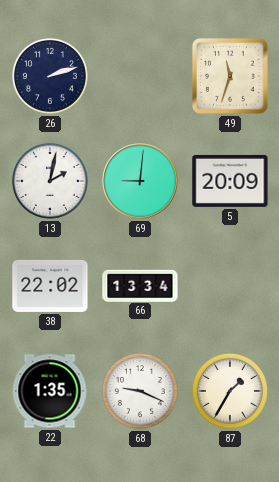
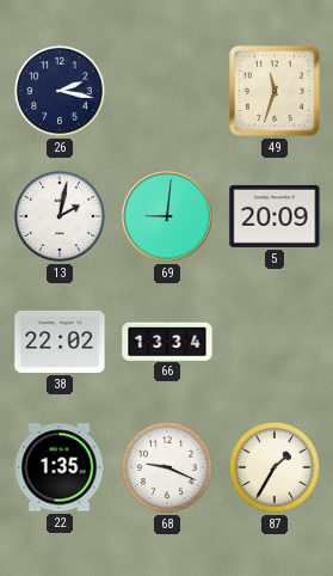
26: 2:12 -> 2:17
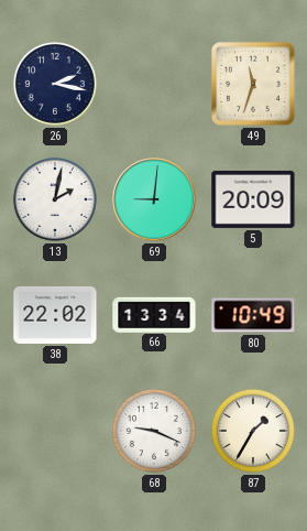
80: none -> 10:49
22: 1:35 -> none
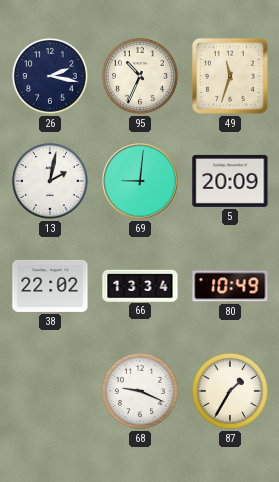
95: none -> 10:34
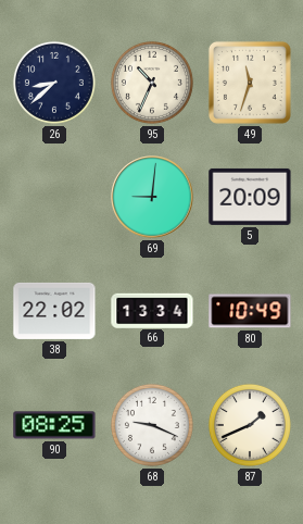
26: 2:17 -> 8:38
13: 2:02 -> none
90: none -> 08:25
87: 1:35 -> 1:41
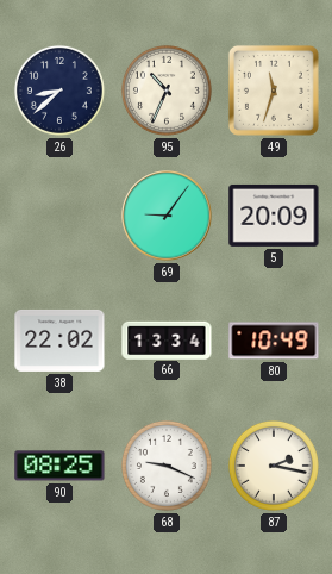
69: 9:01 -> 9:06
87: 1:41 -> 2:17
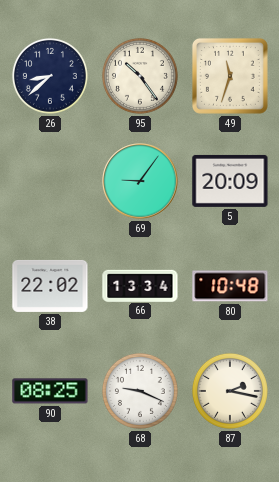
95: 10:34 -> 10:24
80: 10:49 -> 10:48
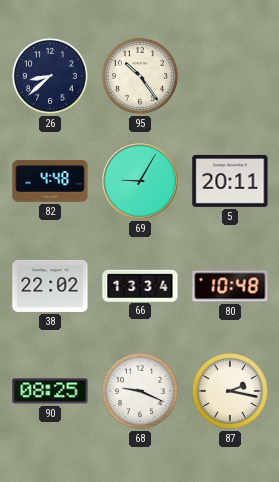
49: 11:33 -> none
82: none -> 4:48
69: 9:06 -> 9:05
5: 20:09 -> 20:11
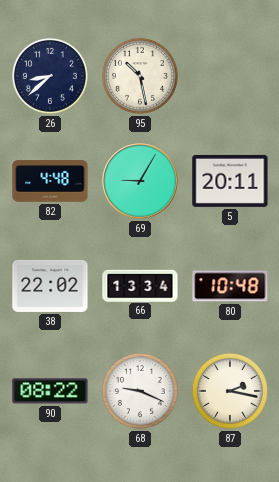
95: 10:24 -> 10:28
90: 08:25 -> 08:22
